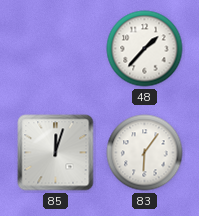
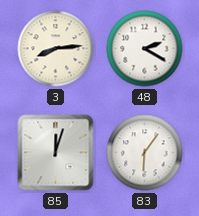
3: none -> 8:14
48: 1:37 -> 2:20
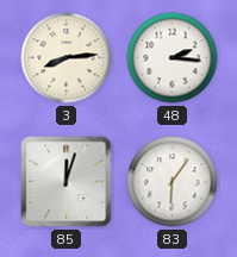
48: 2:20 -> 2:16
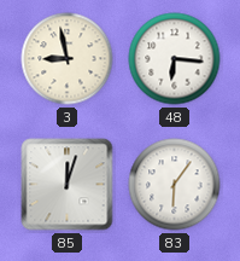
3: 8:14 -> 8:58
48: 2:16 -> 6:16
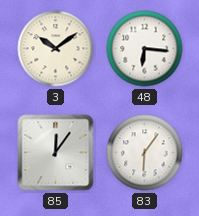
3: 8:58 -> 10:09
85: 12:03 -> 12:06
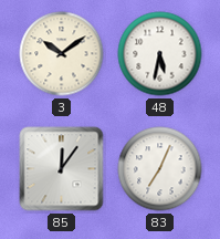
48: 6:16 -> 5:32
83: 6:06 -> 7:04
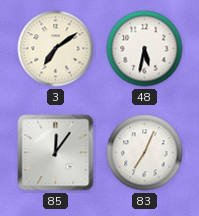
3: 10:09 -> 7:09
